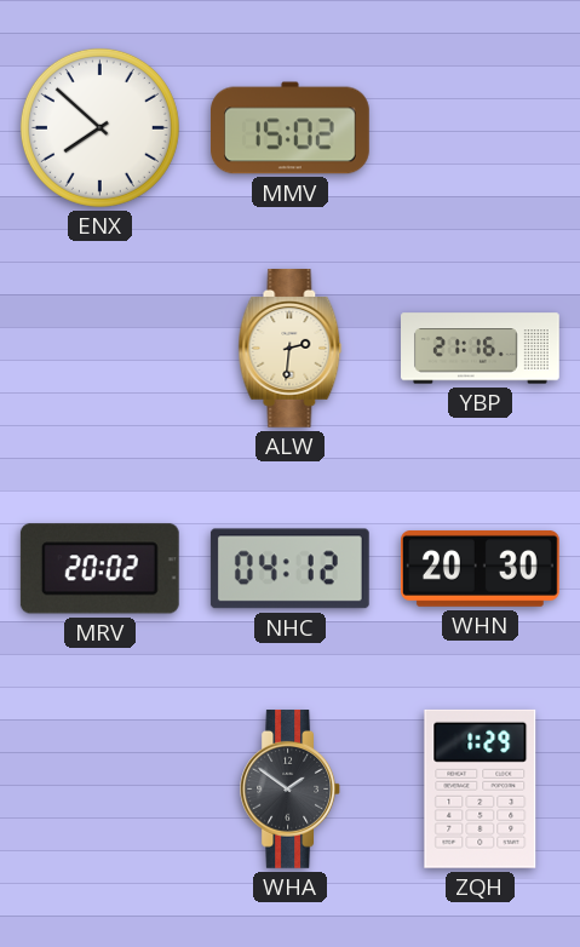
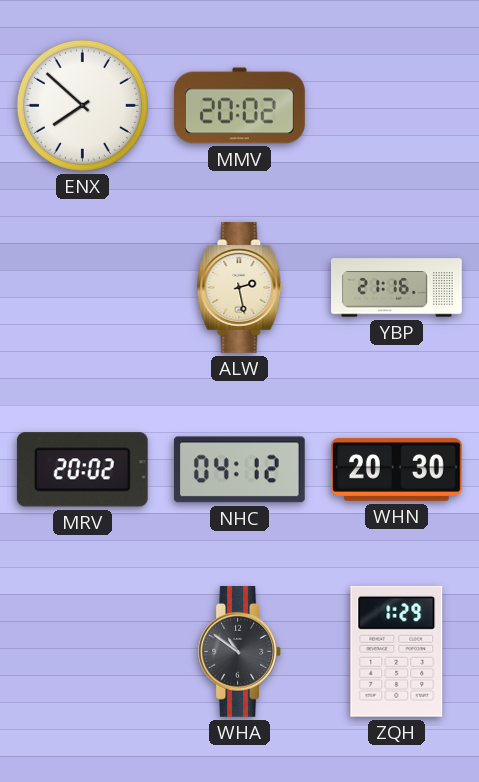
MMV: 15:02 -> 20:02
ALW: 2:31 -> 2:28
WHA: 1:51 -> 10:51
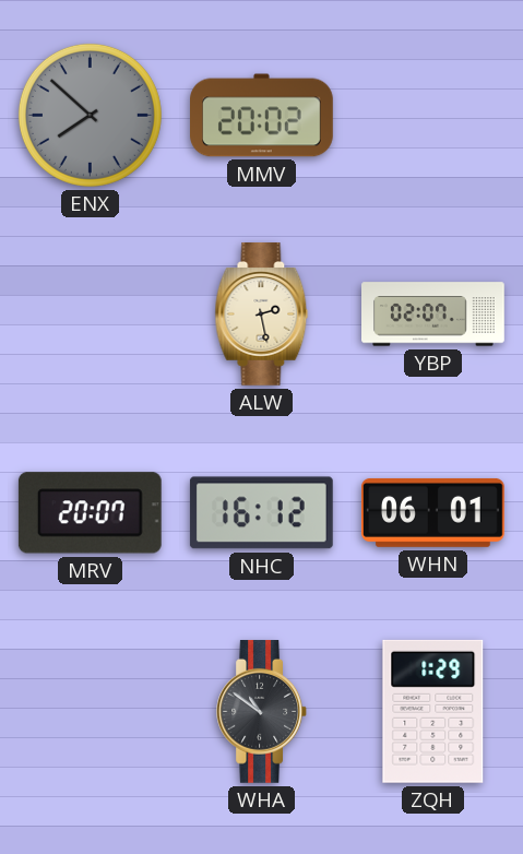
ENX dial: white -> grey
YBP: 21:16 -> 02:07
MRV: 20:02 -> 20:07
NHC: 04:12 -> 16:12
WHN: 20:30 -> 06:01
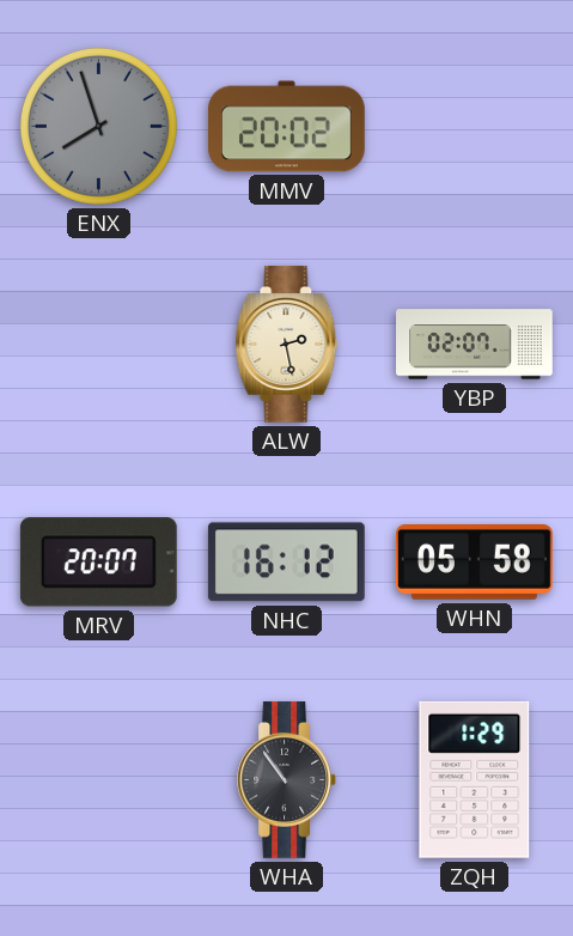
ENX: 7:52 -> 7:57
WHN: 06:01 -> 05:58
WHA: 10:51 -> 10:54
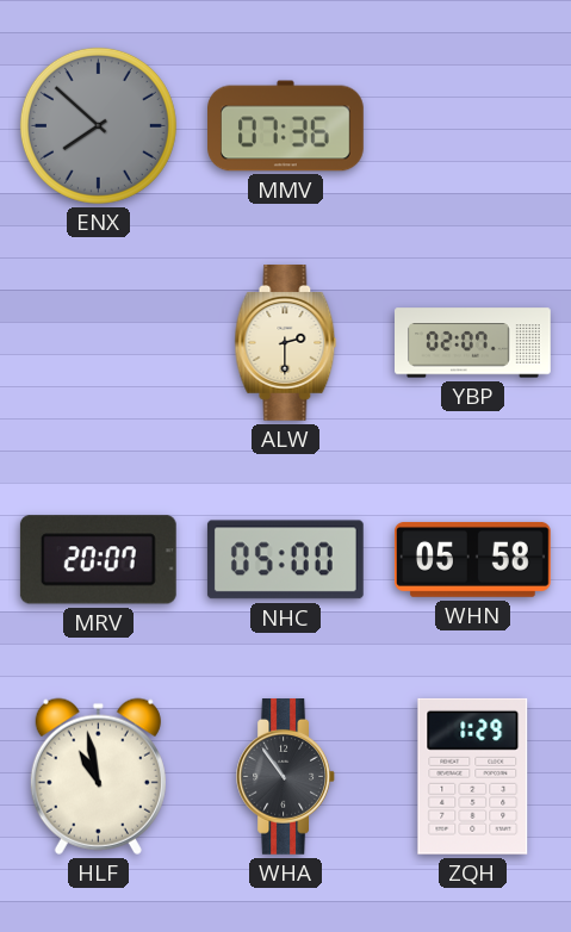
ENX: 7:57 -> 7:52
MMV: 20:02 -> 07:36
ALW: 2:28 -> 2:30
NHC: 16:12 -> 05:00
HLF: none -> 10:58
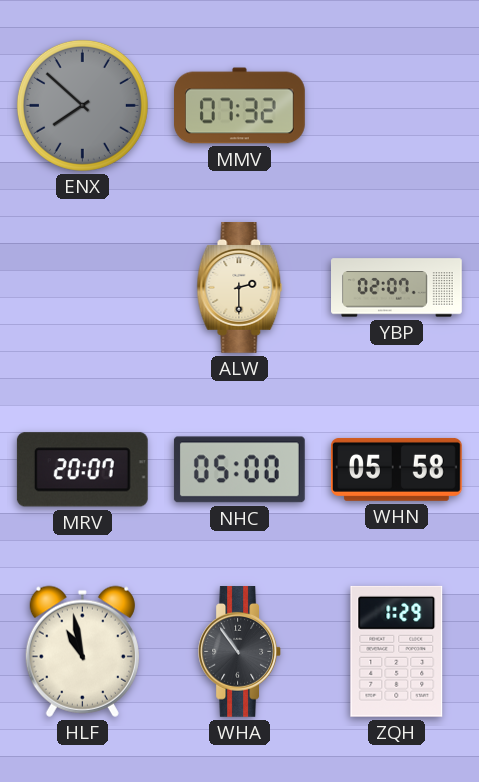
MMV: 07:36 -> 07:32
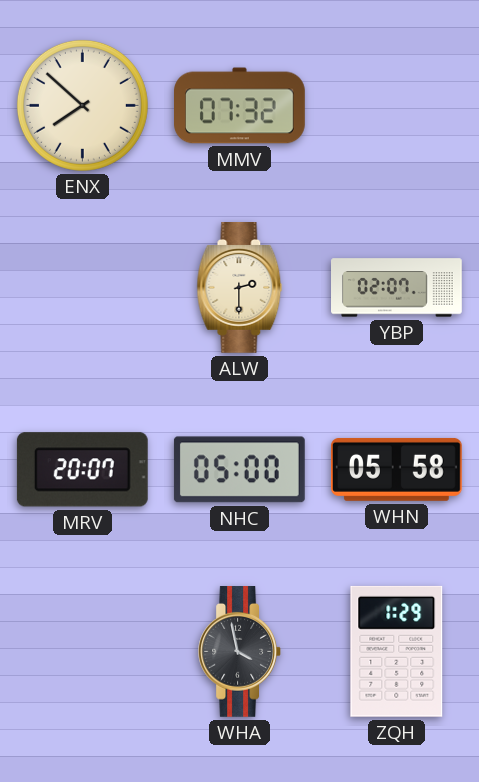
ENX dial: grey -> cream
HLF: 10:58 -> none
WHA: 10:54 -> 3:58
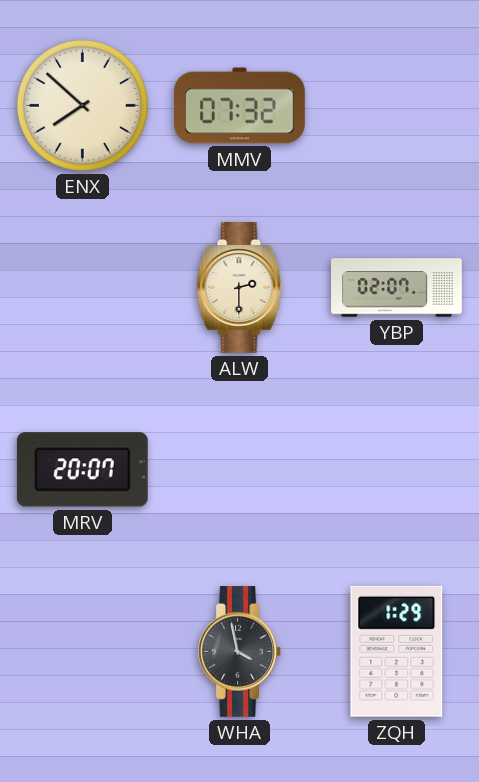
NHC: 05:00 -> none
WHN: 05:58 -> none
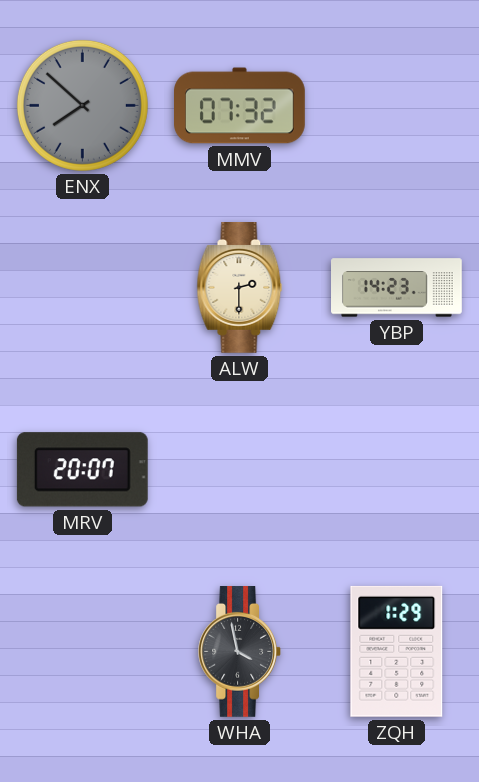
ENX dial: cream -> grey
YBP: 02:07 -> 14:23
